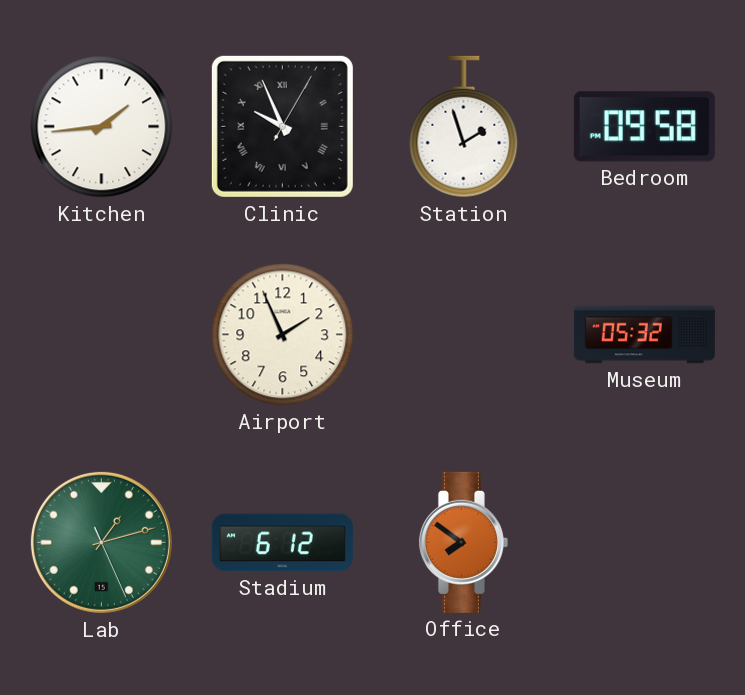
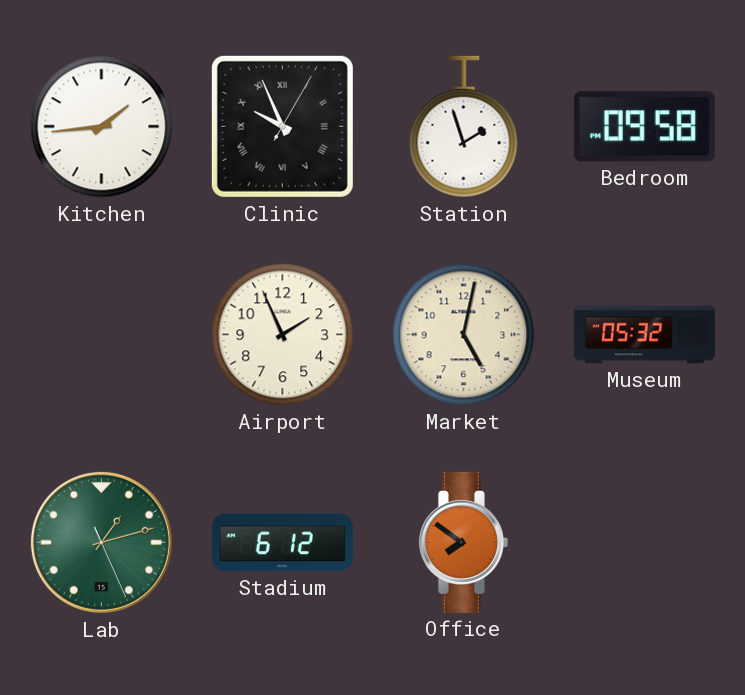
Market: none -> 5:02
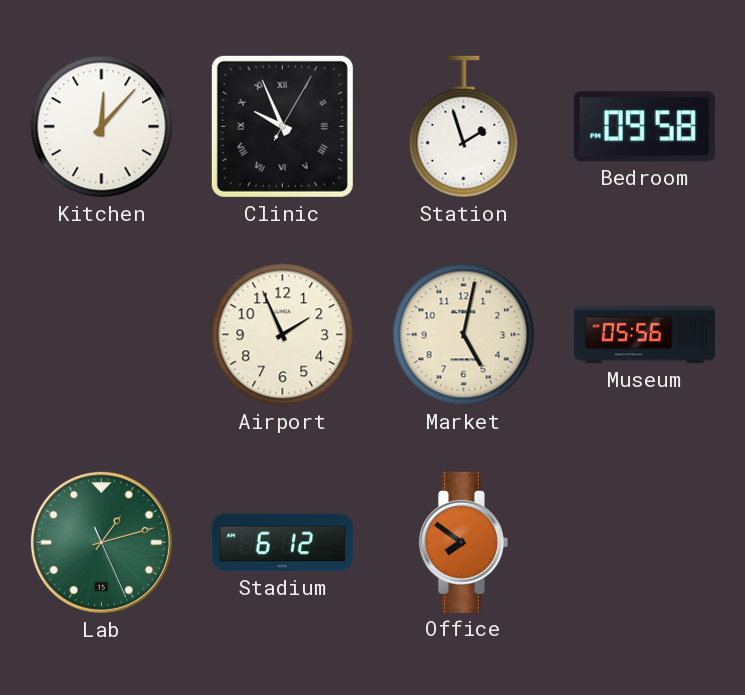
Kitchen: 1:44 -> 12:07
Museum: 05:32 -> 05:56
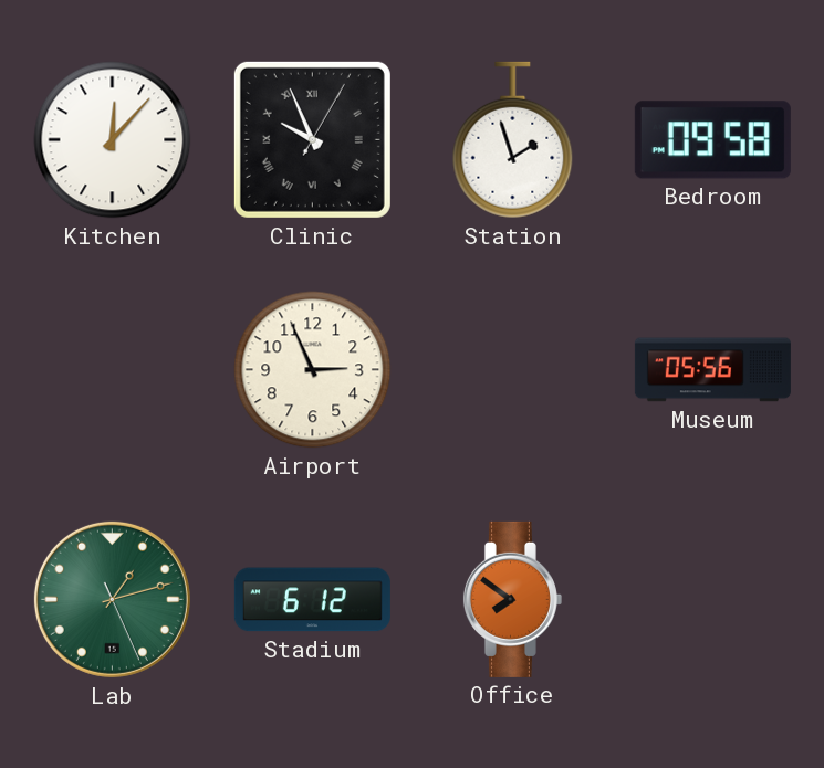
Airport: 1:56 -> 2:56
Market: 5:02 -> none
